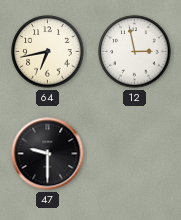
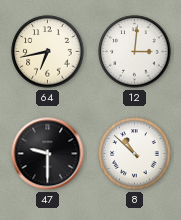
12: 2:58 -> 3:01
8: none -> 10:52
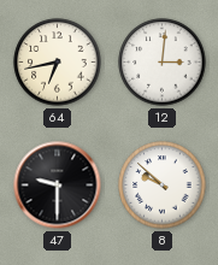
8: 10:52 -> 9:52
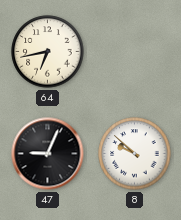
12: 3:01 -> none
47: 9:30 -> 9:04
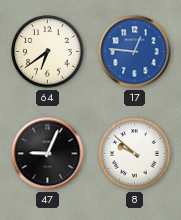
64: 6:43 -> 6:39
17: none -> 12:46
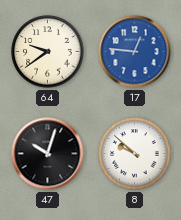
64: 6:39 -> 9:39
47: 9:04 -> 10:03
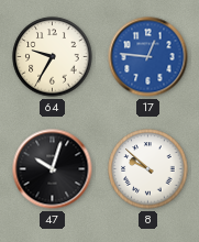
64: 9:39 -> 9:35
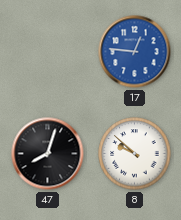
64: 9:35 -> none
47: 10:03 -> 8:03
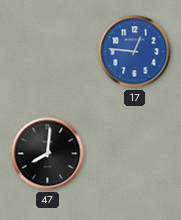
47: 8:03 -> 8:01
8: 9:52 -> none
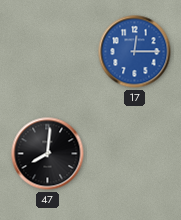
17: 12:46 -> 12:15
